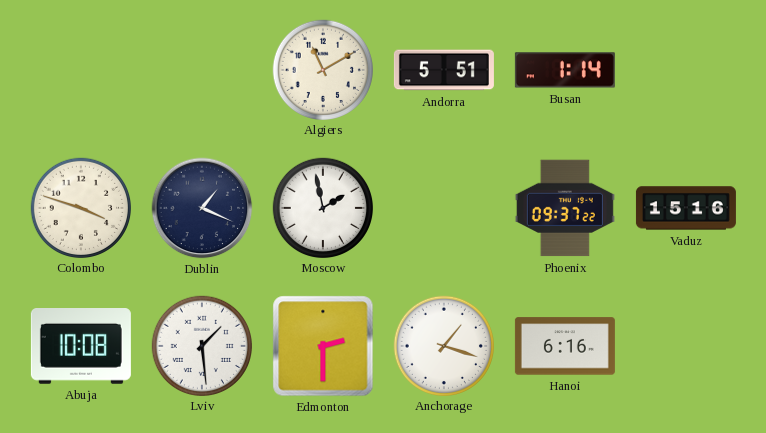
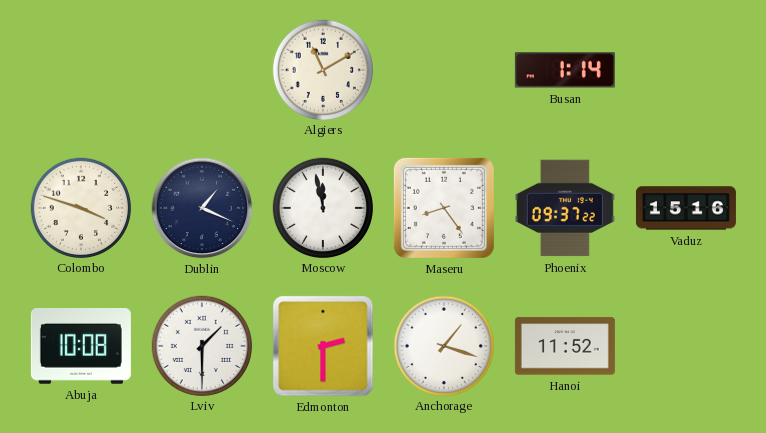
Andorra: 5:51 -> none
Moscow: 1:58 -> 11:58
Maseru: none -> 8:24
Lviv: 1:29 -> 1:30
Hanoi: 6:16 -> 11:52
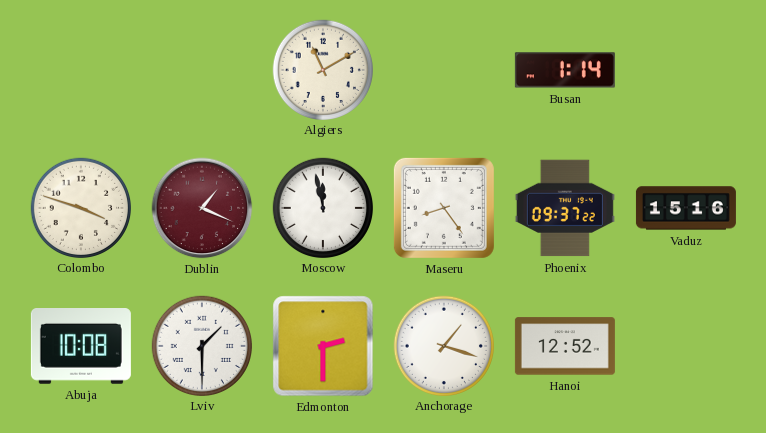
Dublin dial: navy -> burgundy
Hanoi: 11:52 -> 12:52
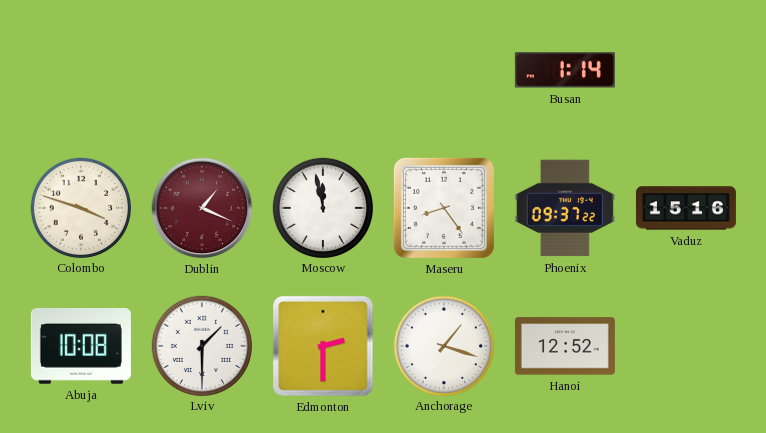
Algiers: 11:10 -> none
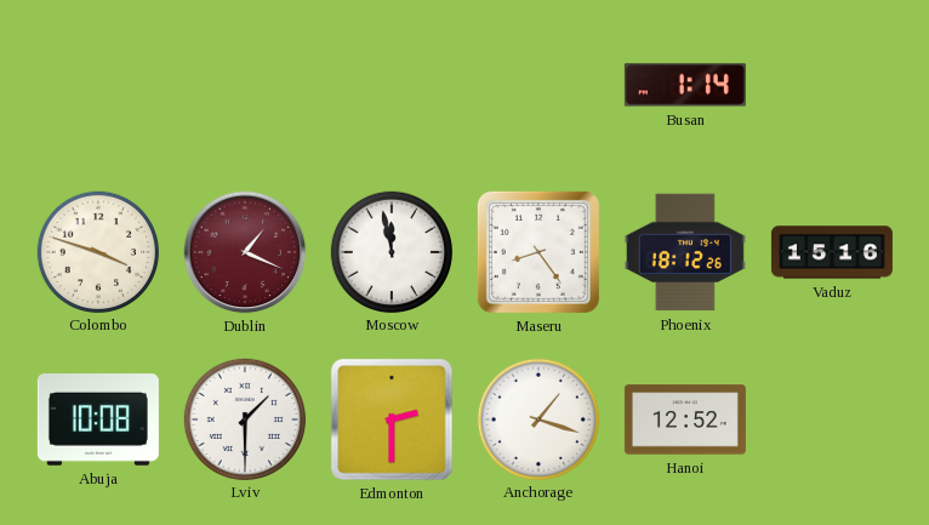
Phoenix: 09:37 -> 18:12
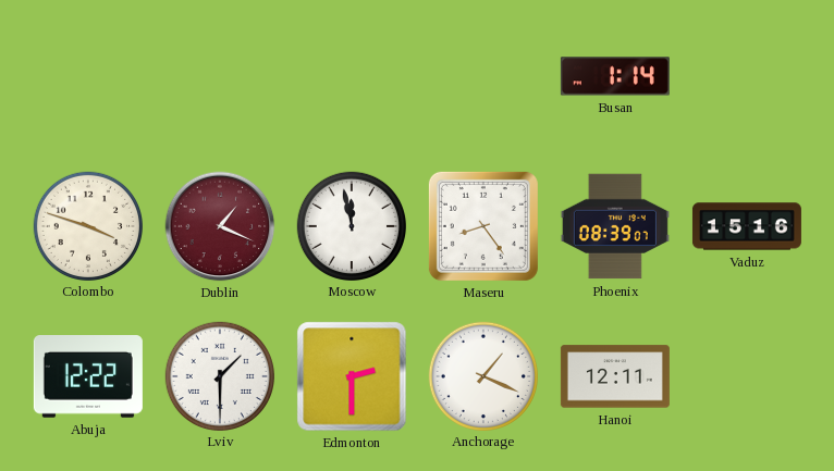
Phoenix: 18:12 -> 08:39
Abuja: 10:08 -> 12:22
Anchorage: 1:18 -> 1:19
Hanoi: 12:52 -> 12:11
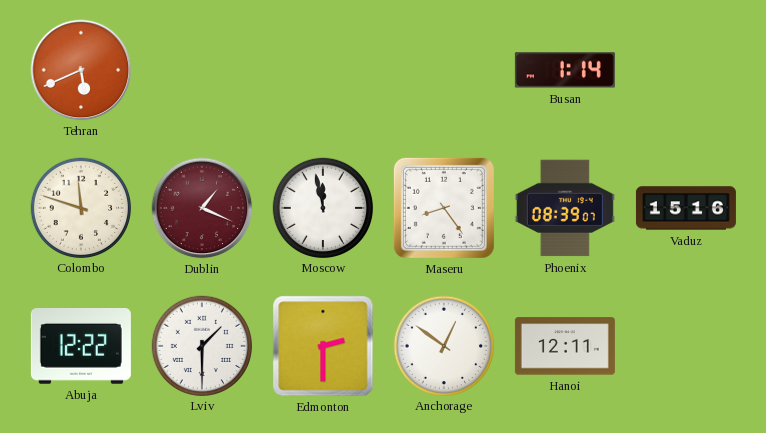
Tehran: none -> 5:41
Colombo: 3:48 -> 11:48
Anchorage: 1:19 -> 12:51
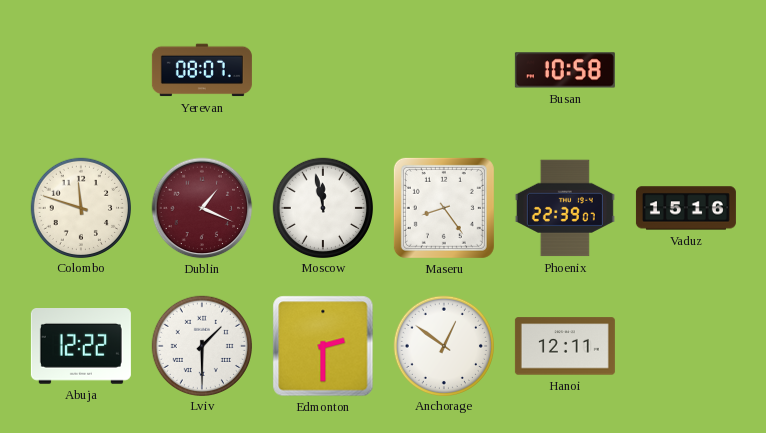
Tehran: 5:41 -> none
Yerevan: none -> 08:07
Busan: 1:14 -> 10:58
Phoenix: 08:39 -> 22:39
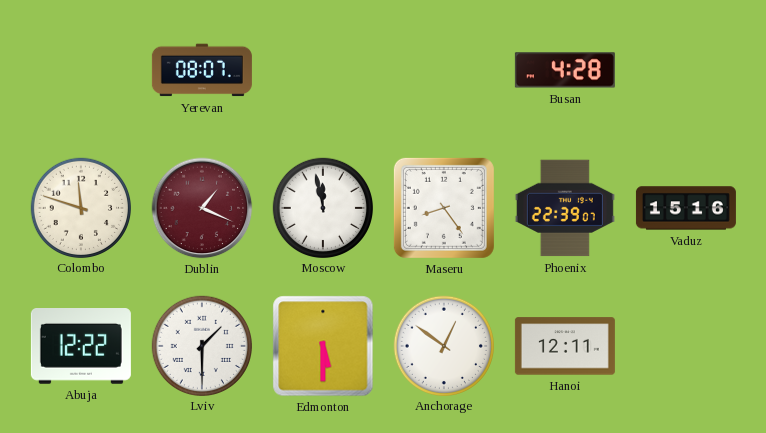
Busan: 10:58 -> 4:28
Edmonton: 2:30 -> 5:30
